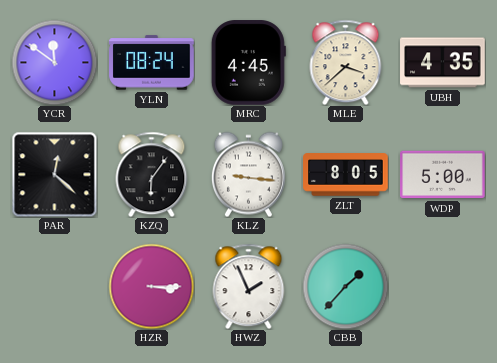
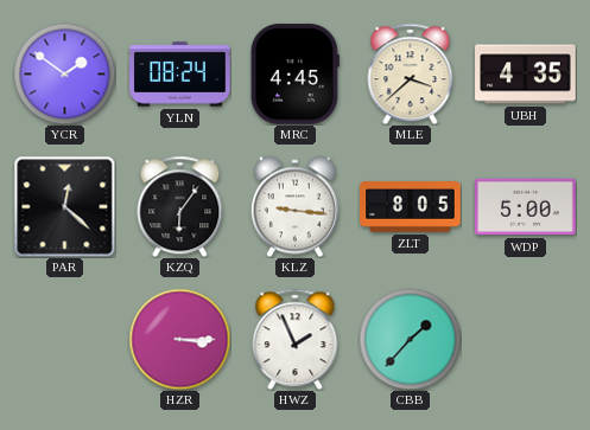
YCR: 11:51 -> 1:51
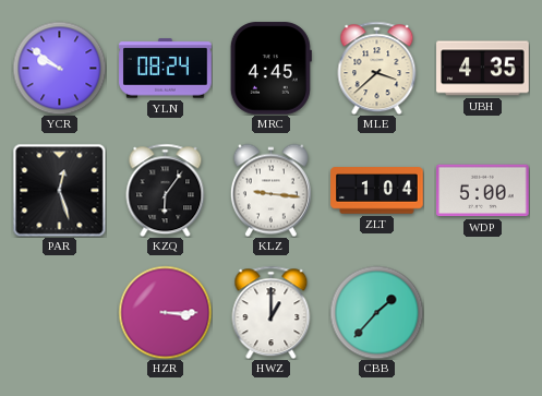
YCR: 1:51 -> 9:51
PAR: 12:22 -> 12:27
ZLT: 8:05 -> 1:04
HWZ: 1:56 -> 1:00
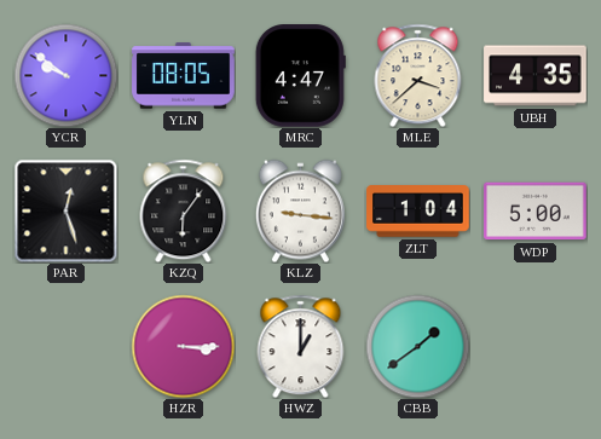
YLN: 08:24 -> 08:05
MRC: 4:45 -> 4:47
CBB: 1:37 -> 1:39
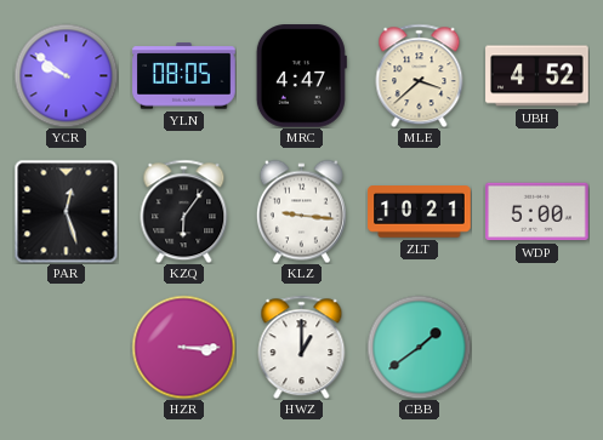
UBH: 4:35 -> 4:52
ZLT: 1:04 -> 10:21
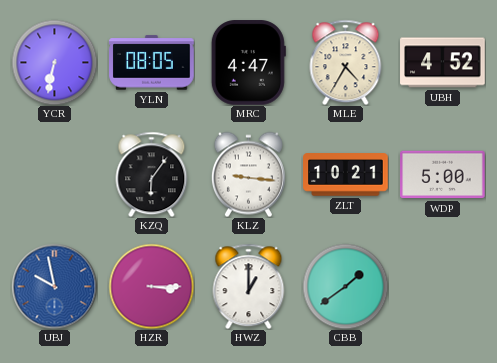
YCR: 9:51 -> 6:32
MLE: 3:38 -> 4:35
PAR: 12:27 -> none
UBJ: none -> 9:58
